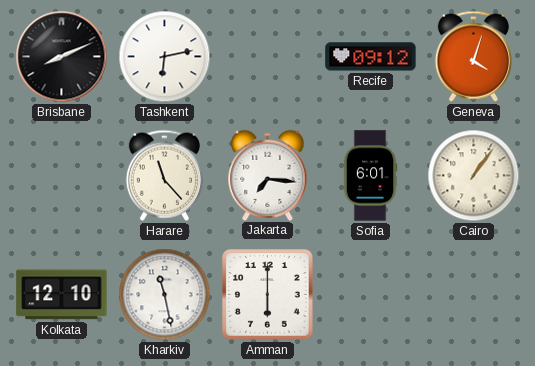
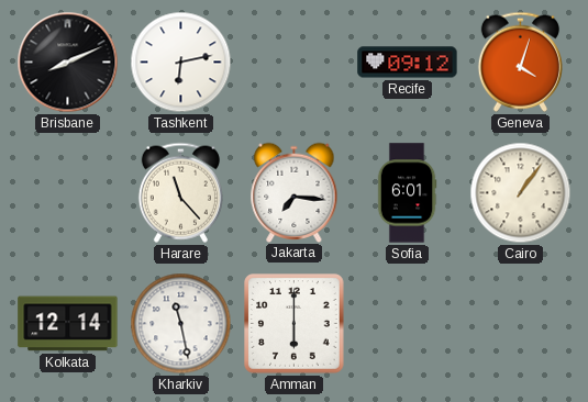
Kolkata: 12:10 -> 12:14
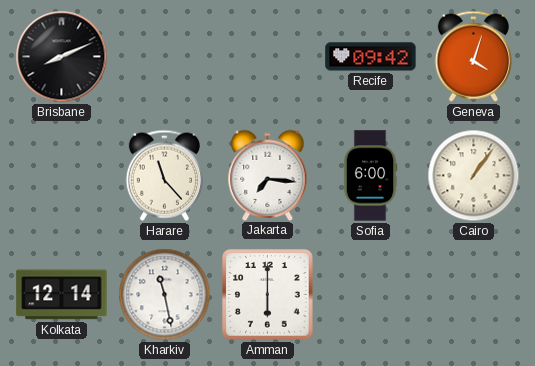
Tashkent: 6:13 -> none
Recife: 09:12 -> 09:42
Sofia: 6:01 -> 6:00
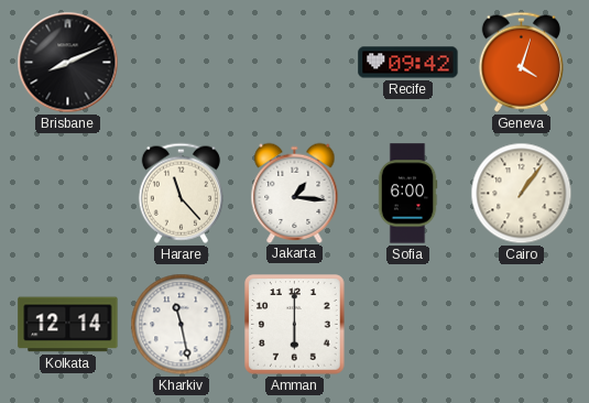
Jakarta: 7:16 -> 1:16
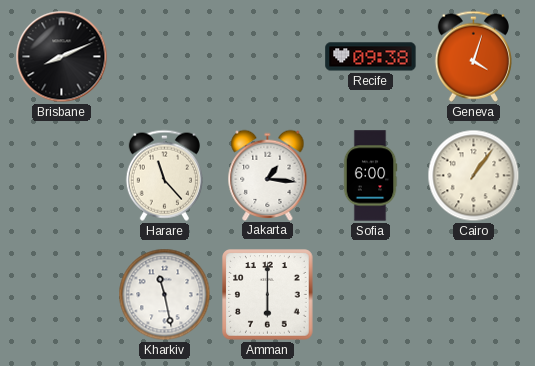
Recife: 09:42 -> 09:38
Kolkata: 12:14 -> none
